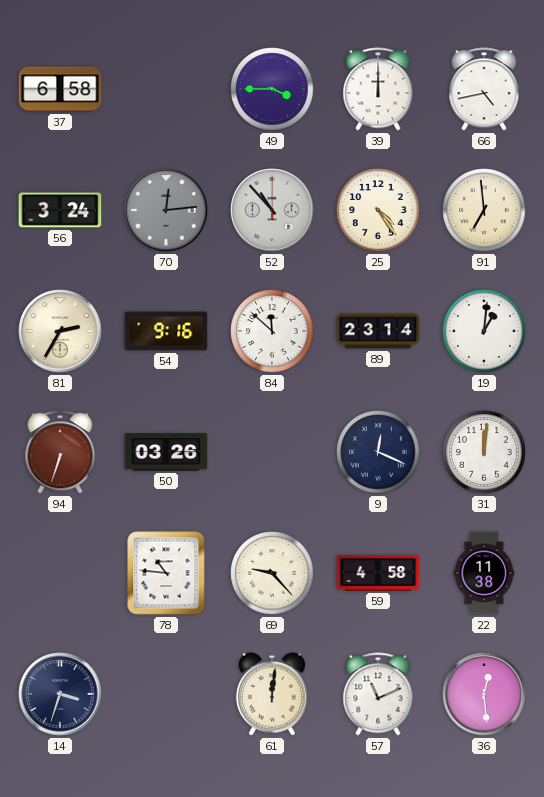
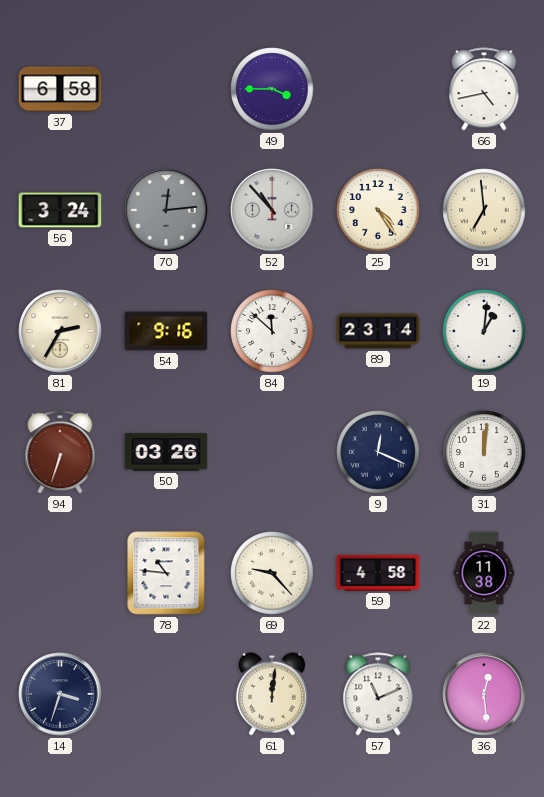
39: 12:00 -> none
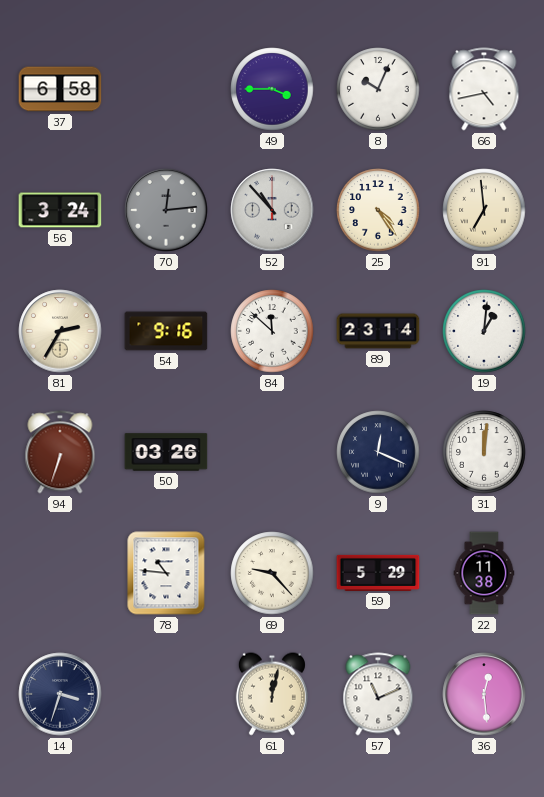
8: none -> 10:04
59: 4:58 -> 5:29
61: 12:01 -> 12:02
